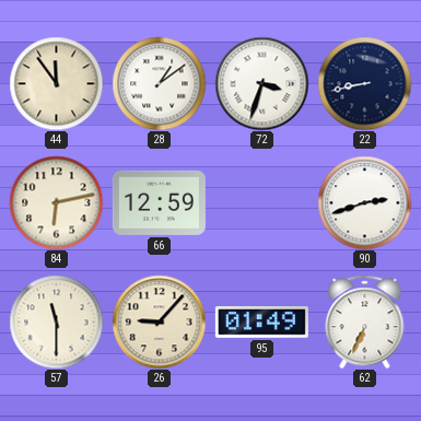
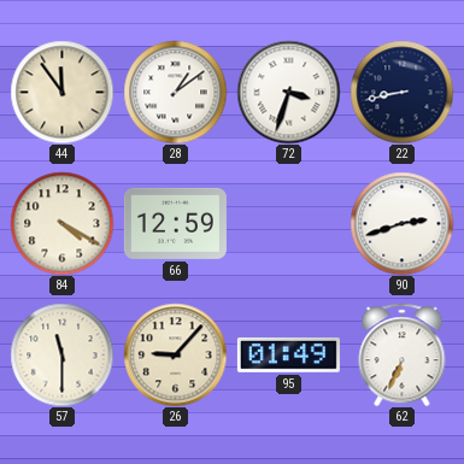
84: 6:13 -> 4:20
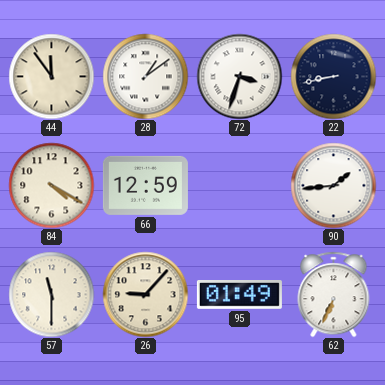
90: 2:42 -> 1:44
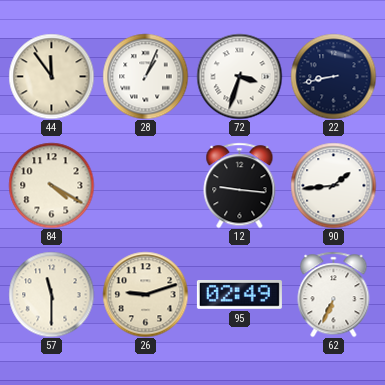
28: 1:09 -> 1:04
66: 12:59 -> none
12: none -> 9:16
26: 9:07 -> 9:12
95: 01:49 -> 02:49
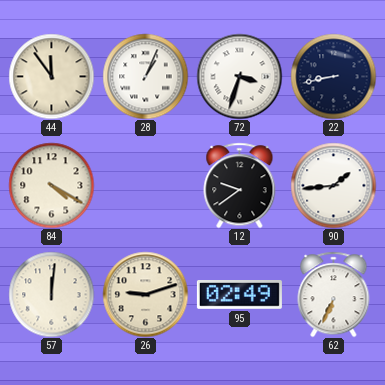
12: 9:16 -> 9:39
57: 11:30 -> 12:01
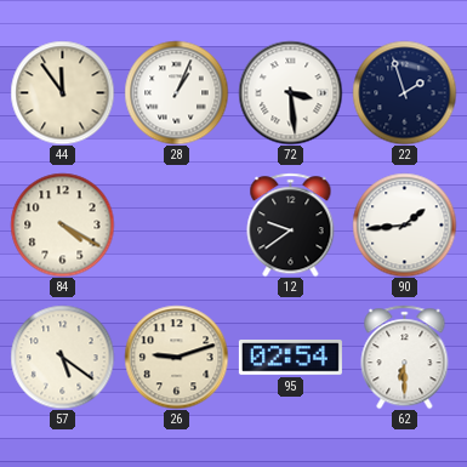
72: 3:33 -> 3:29
22: 8:43 -> 1:57
57: 12:01 -> 5:21
95: 02:49 -> 02:54
62: 6:34 -> 6:30
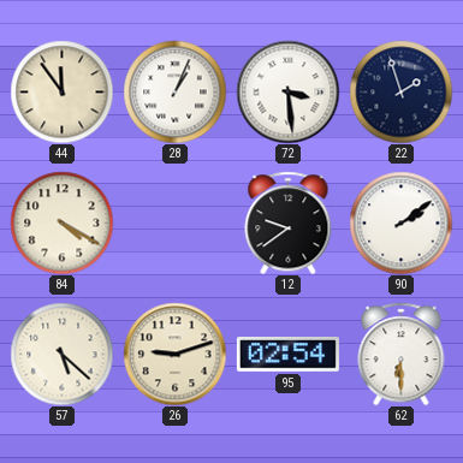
90: 1:44 -> 2:09
57: 5:21 -> 5:22
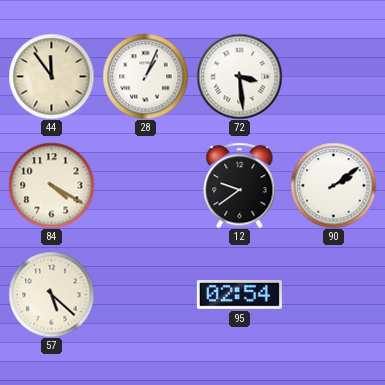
22: 1:57 -> none
26: 9:12 -> none
62: 6:30 -> none
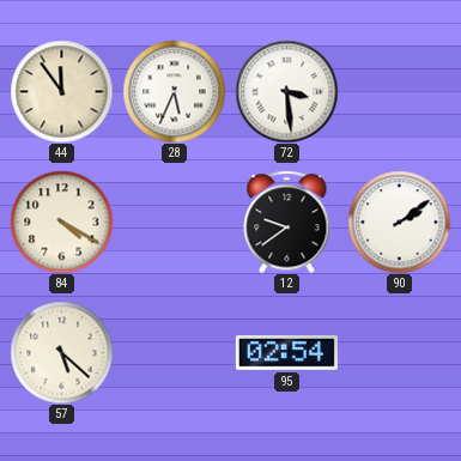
28: 1:04 -> 5:34
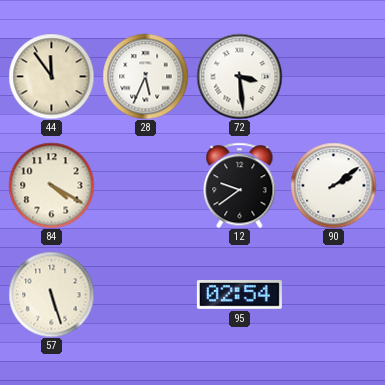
57: 5:22 -> 5:27
